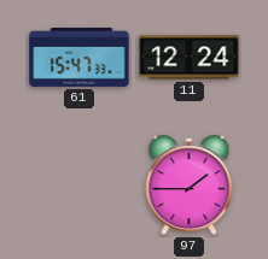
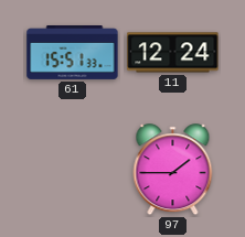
61: 15:47 -> 15:51
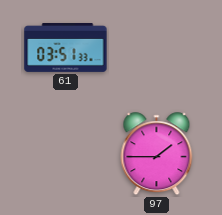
61: 15:51 -> 03:51
11: 12:24 -> none
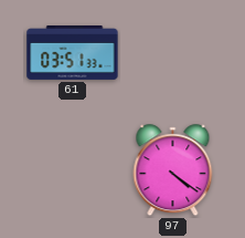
97: 1:45 -> 4:21
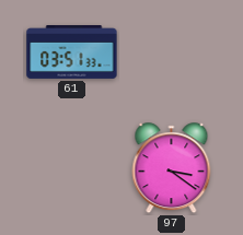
97: 4:21 -> 3:21
